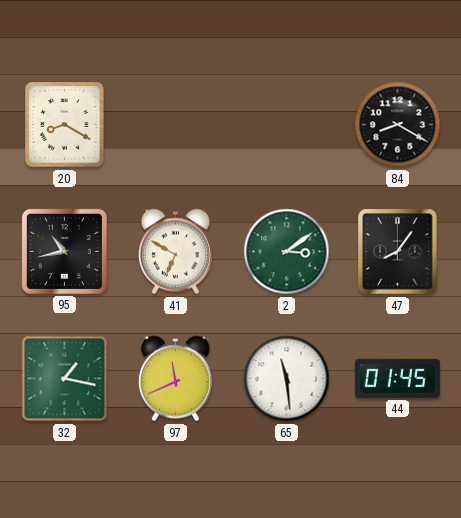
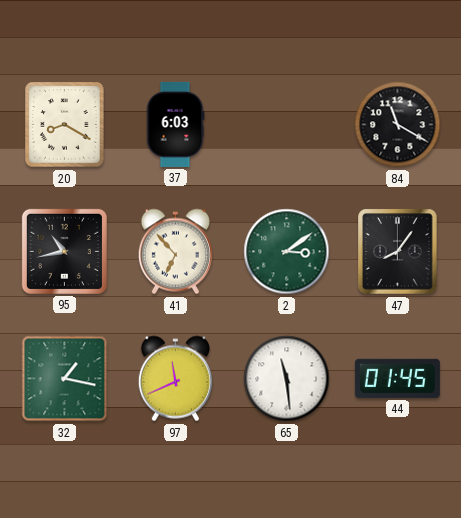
37: none -> 6:03
84: 8:20 -> 11:20
41: 6:50 -> 6:53
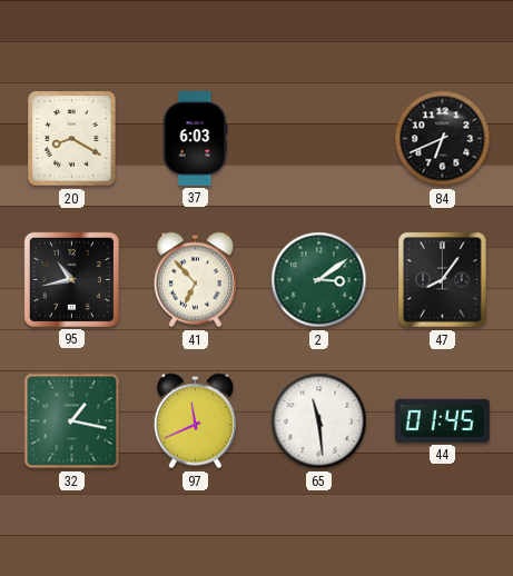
84: 11:20 -> 6:41
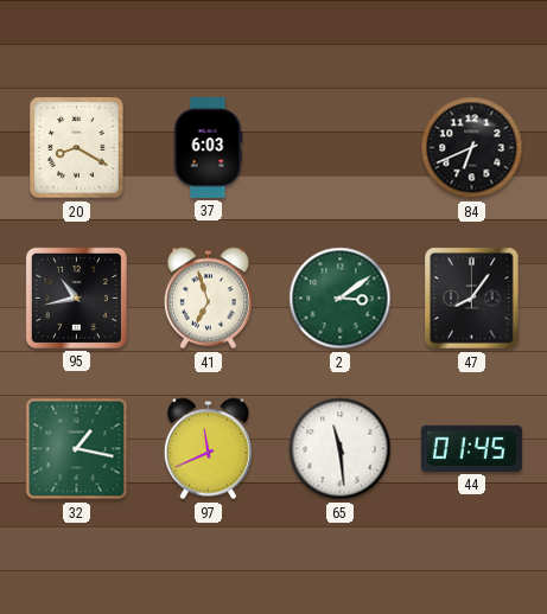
41: 6:53 -> 6:57
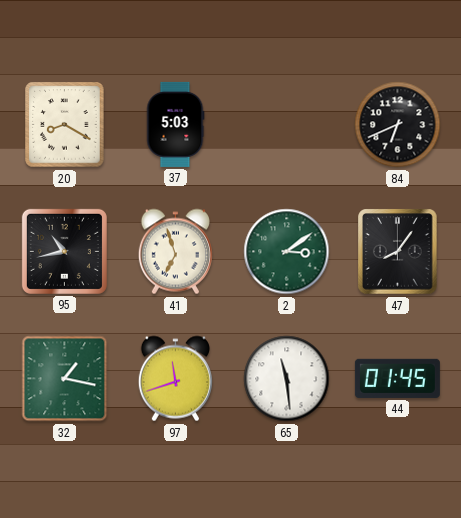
37: 6:03 -> 5:03
97: 11:41 -> 11:42
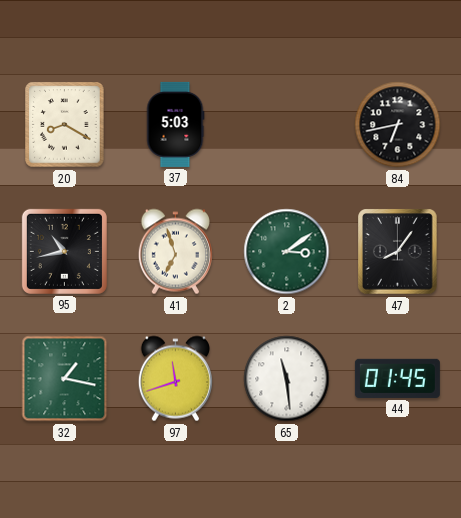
84: 6:41 -> 6:43
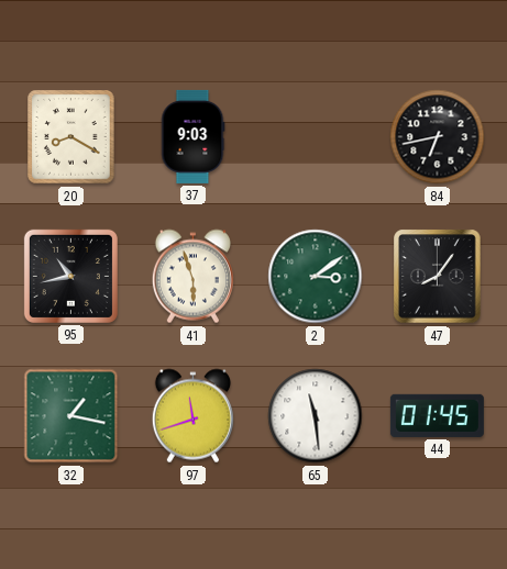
37: 5:03 -> 9:03
41: 6:57 -> 5:57
